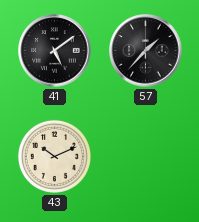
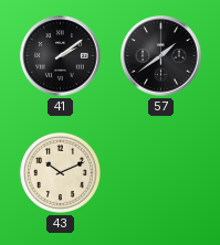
41: 5:09 -> 2:09
57: 1:37 -> 1:39
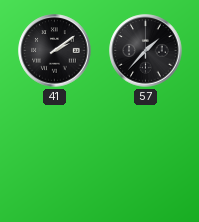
57: 1:39 -> 1:37
43: 10:11 -> none
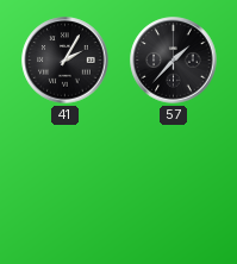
41: 2:09 -> 2:05
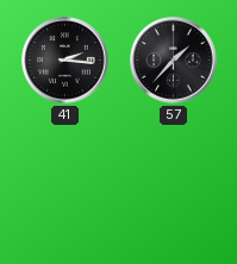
41: 2:05 -> 2:16
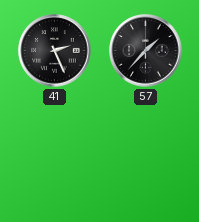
41: 2:16 -> 2:26
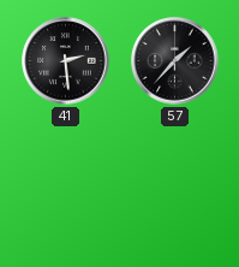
41: 2:26 -> 2:29
